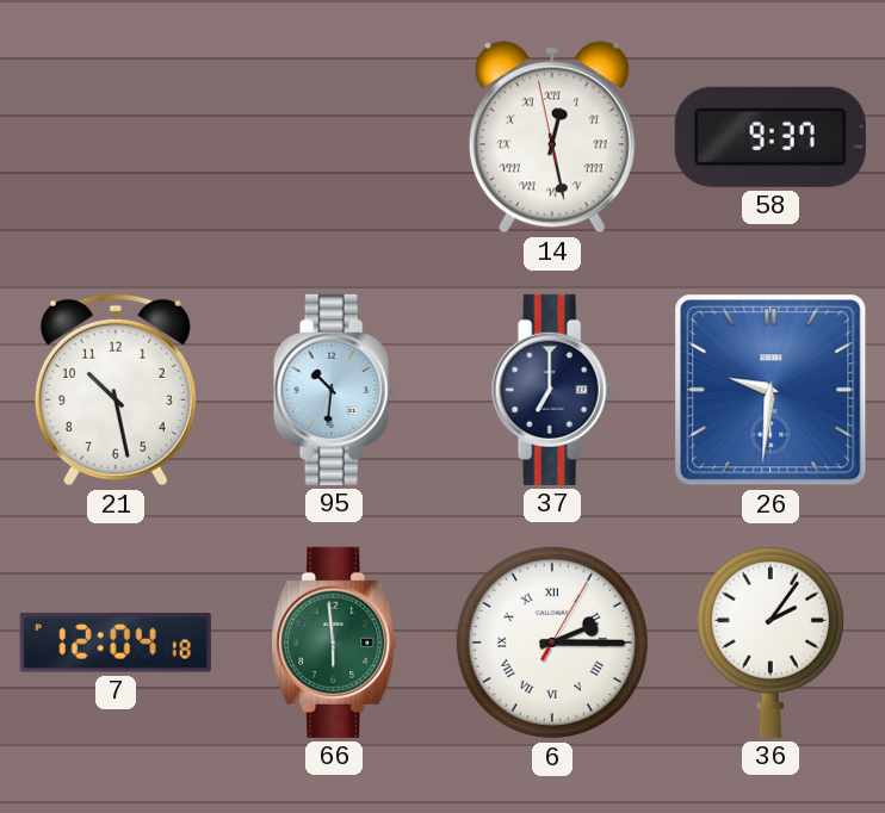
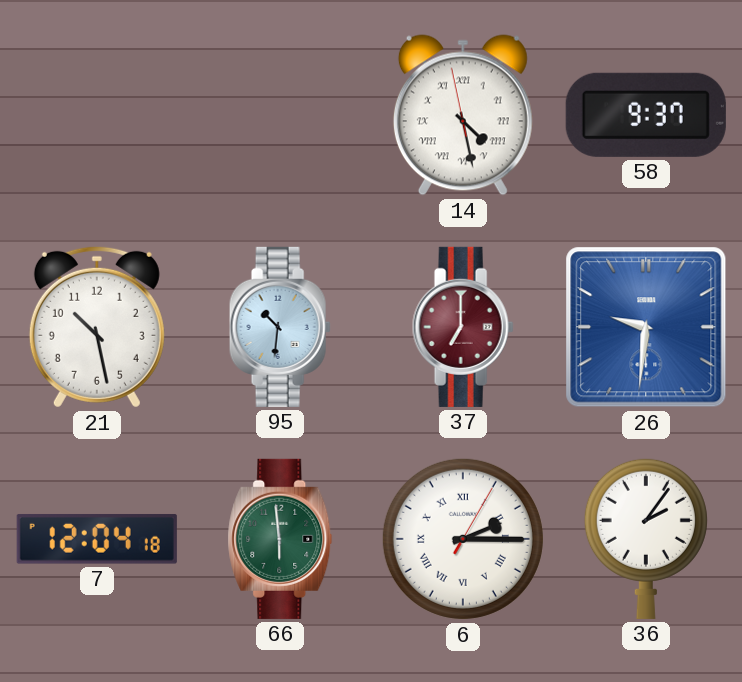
14: 12:27 -> 4:27
37 dial: navy -> burgundy
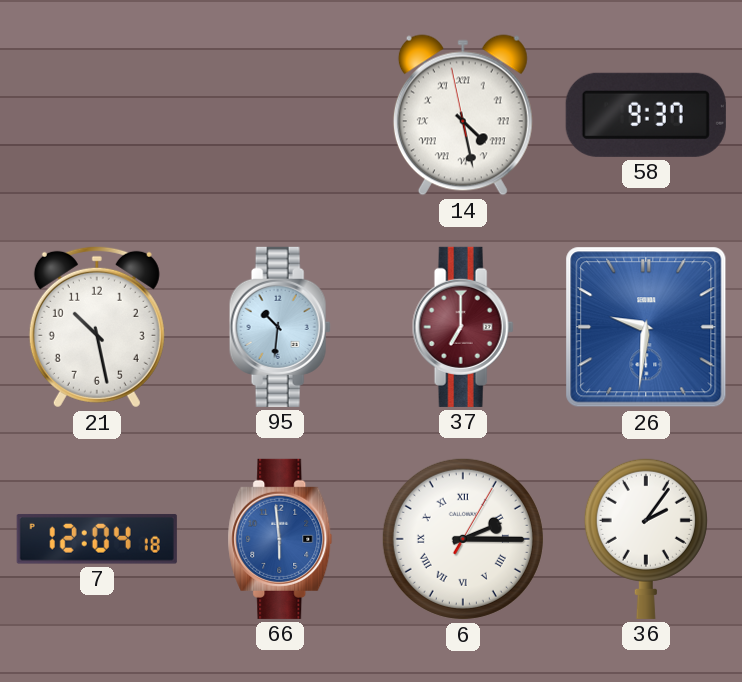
66 dial: green -> blue
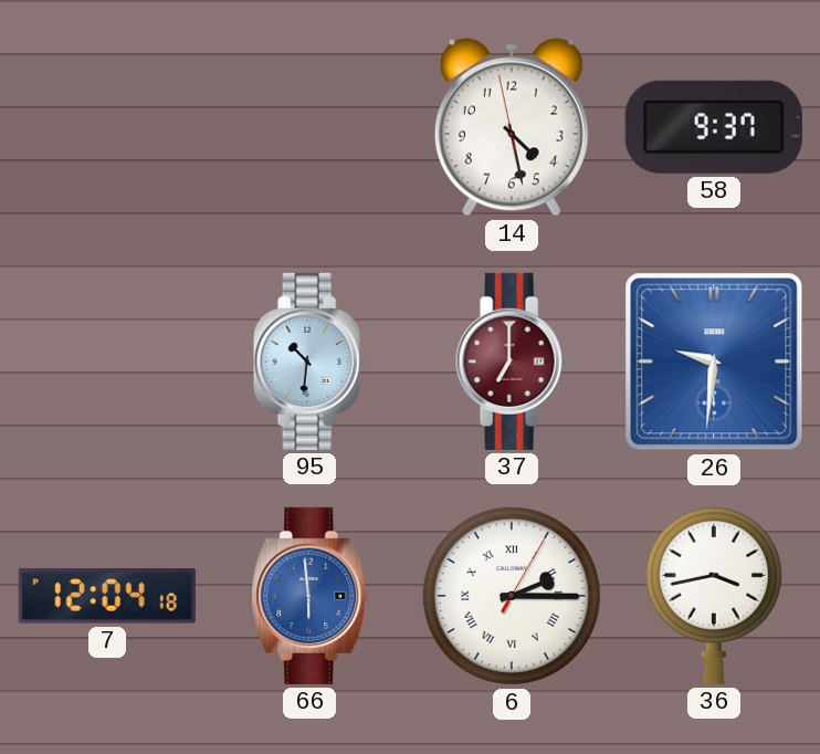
14 numerals: Roman -> Arabic
21: 10:28 -> none
36: 2:06 -> 3:43
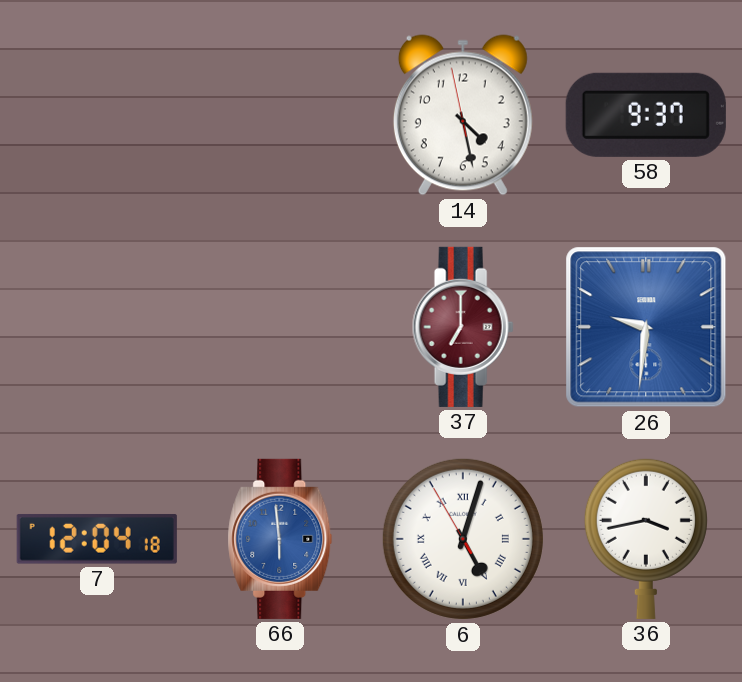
95: 10:31 -> none
6: 2:15 -> 5:02
